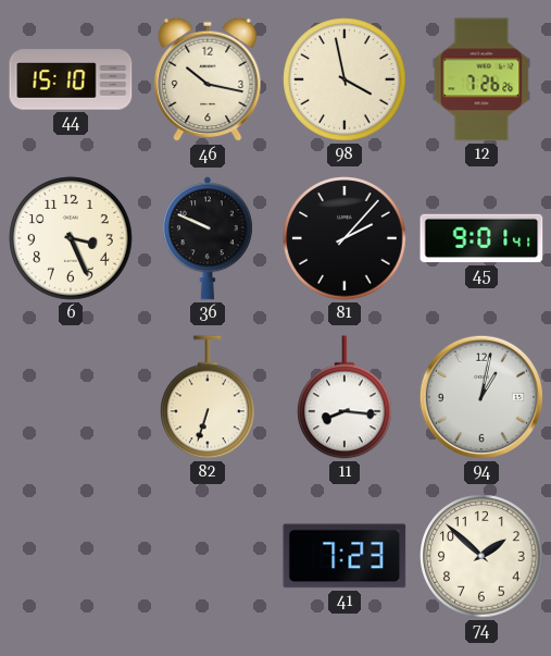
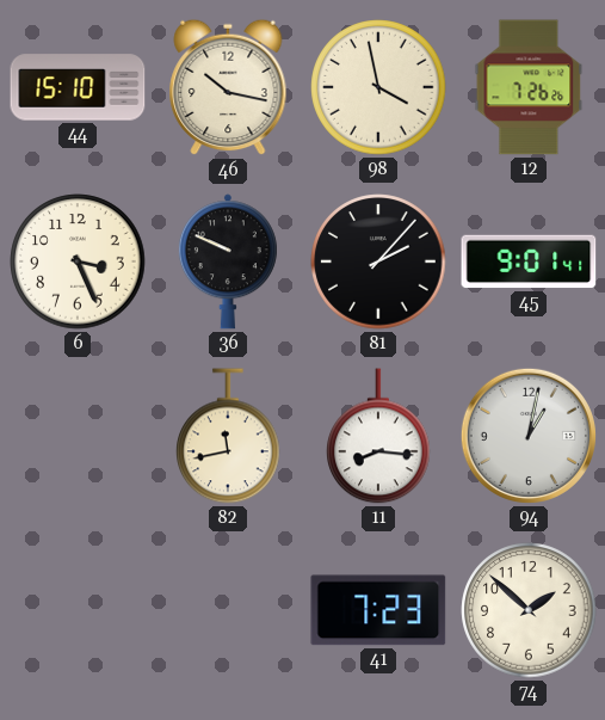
82: 6:33 -> 11:43
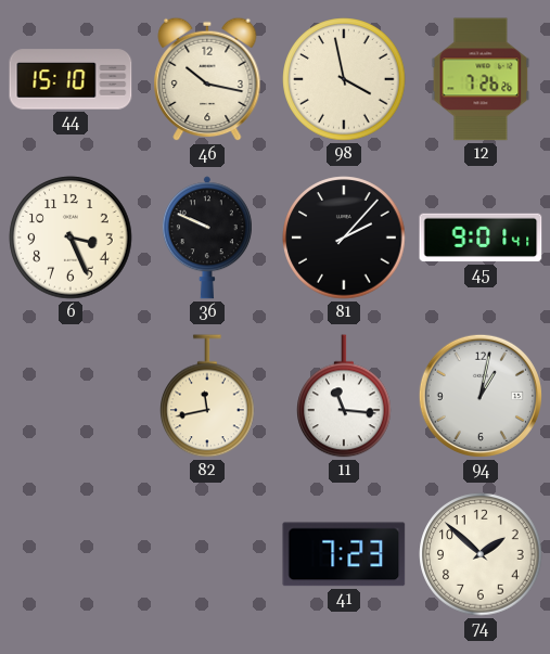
11: 8:16 -> 11:16
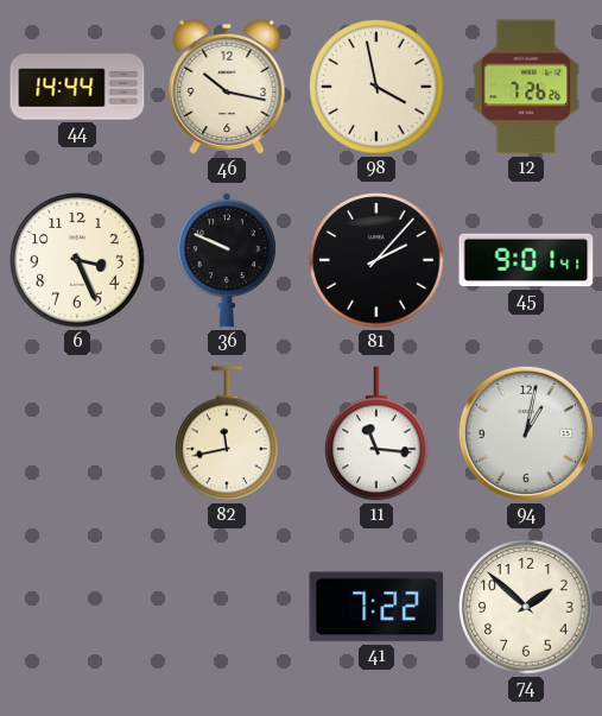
44: 15:10 -> 14:44
41: 7:23 -> 7:22
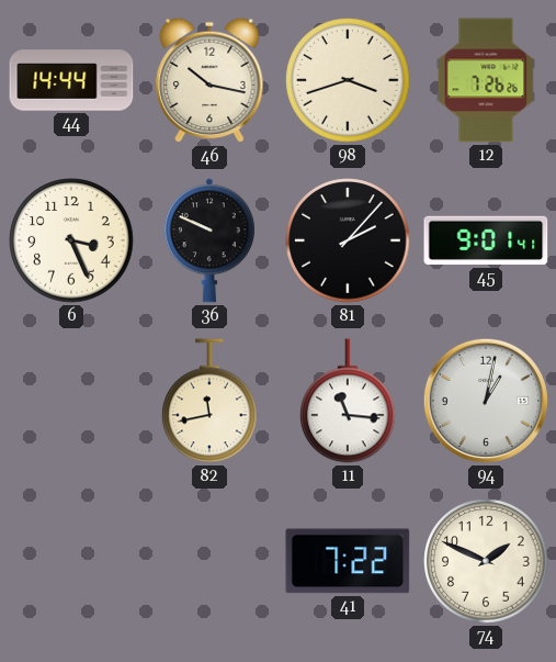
98: 3:58 -> 3:42
74: 1:52 -> 1:49
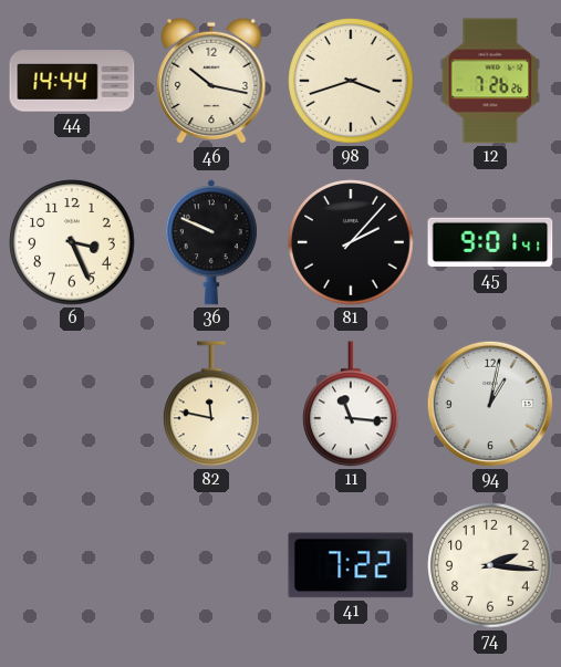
82: 11:43 -> 11:47
74: 1:49 -> 2:16
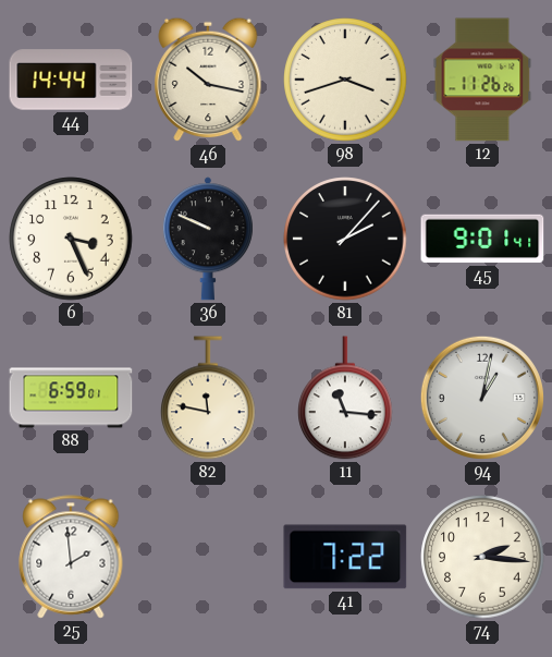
12: 7:26 -> 11:26
88: none -> 6:59
25: none -> 1:59
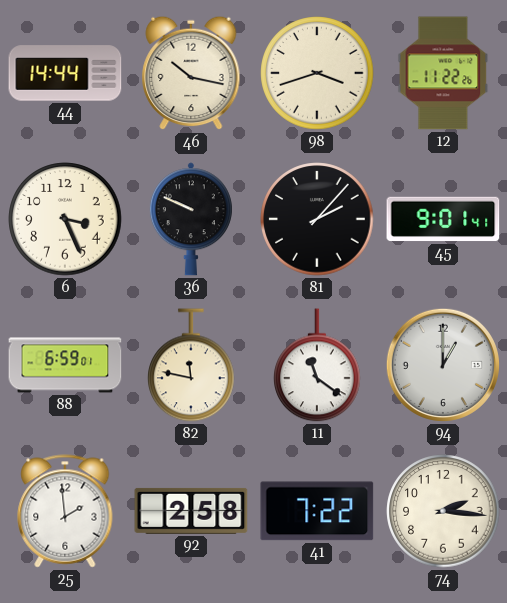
12: 11:26 -> 11:22
11: 11:16 -> 11:21
94: 1:02 -> 1:00
92: none -> 2:58
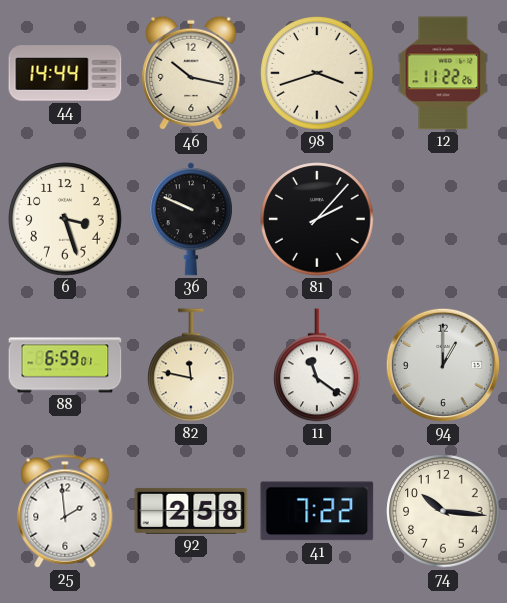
6: 3:26 -> 3:27
45: 9:01 -> none
74: 2:16 -> 10:16
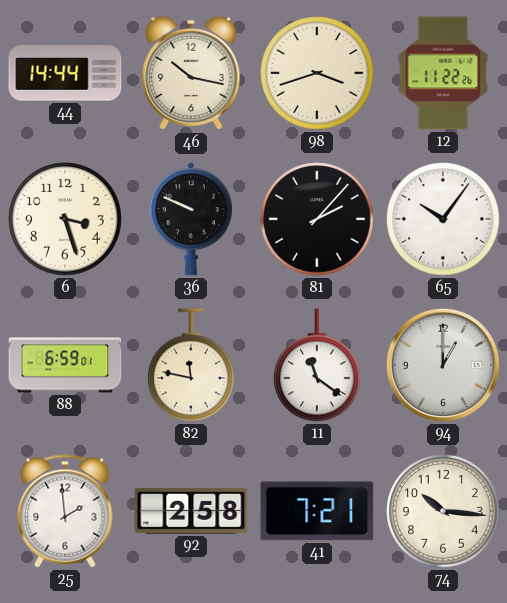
65: none -> 10:06
41: 7:22 -> 7:21
